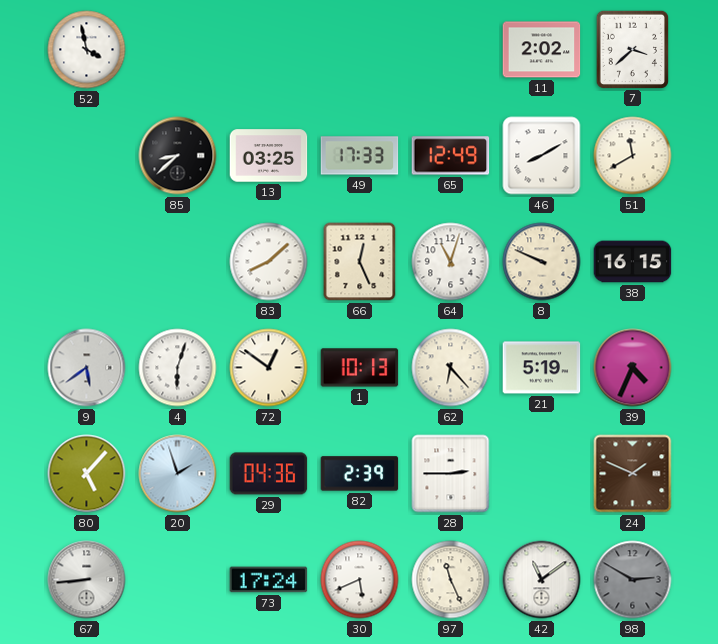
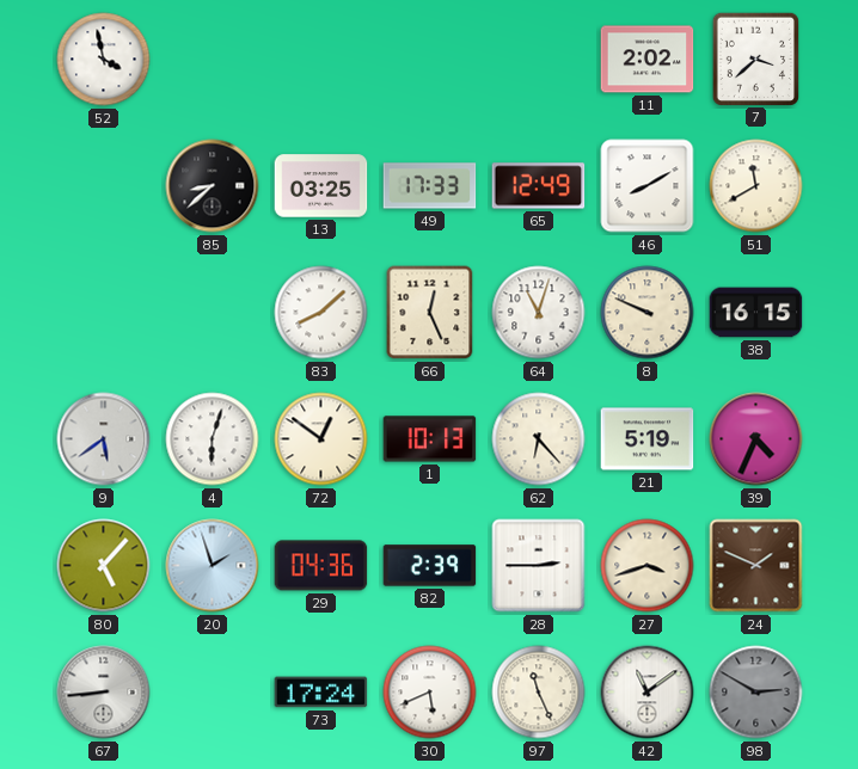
27: none -> 3:42
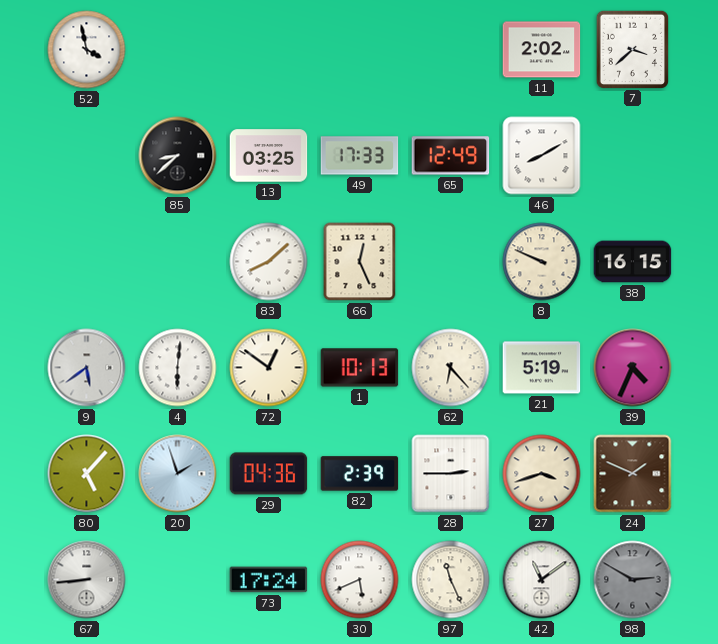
51: 11:40 -> none
64: 11:03 -> none
4: 6:03 -> 6:01
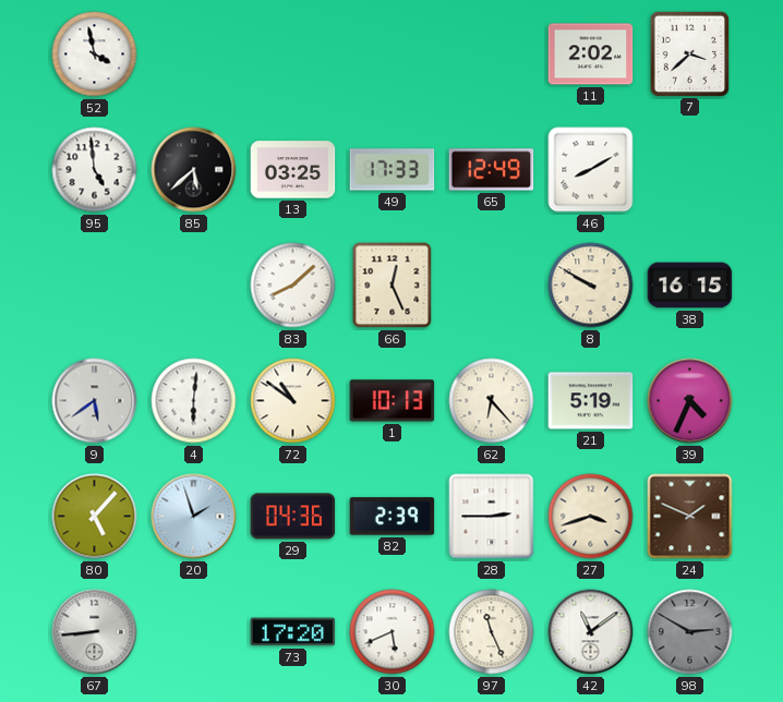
95: none -> 4:59
85: 8:38 -> 5:38
8: 9:49 -> 9:50
72: 12:51 -> 10:51
73: 17:24 -> 17:20
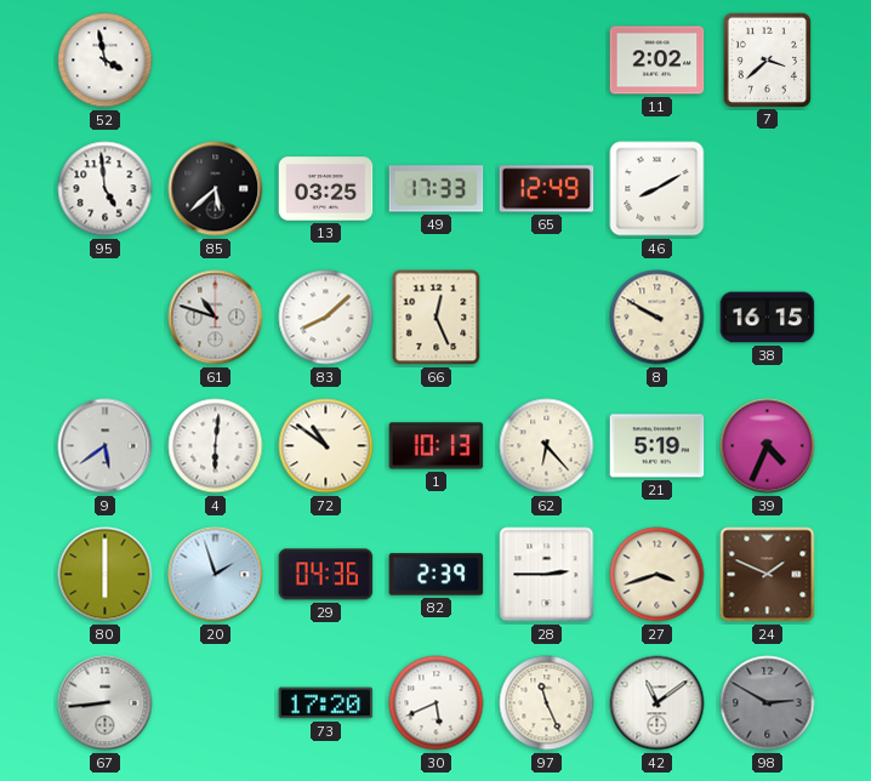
61: none -> 10:48
80: 5:07 -> 6:00
